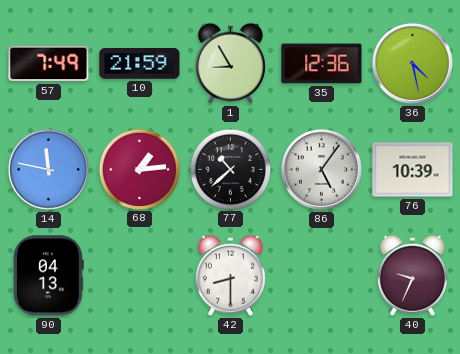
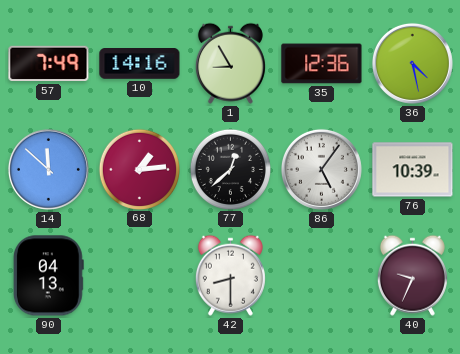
10: 21:59 -> 14:16
14: 11:47 -> 11:52
77: 10:38 -> 12:38
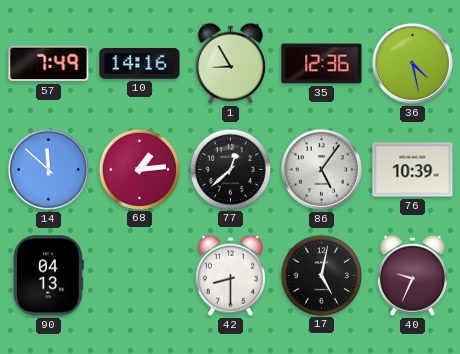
17: none -> 5:02
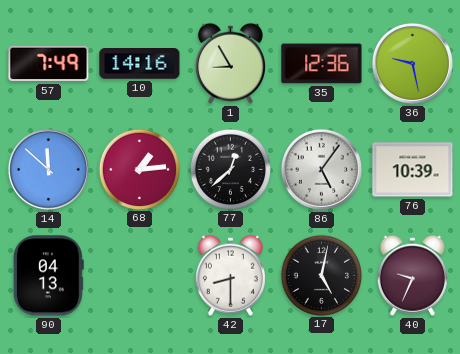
36: 4:28 -> 9:28
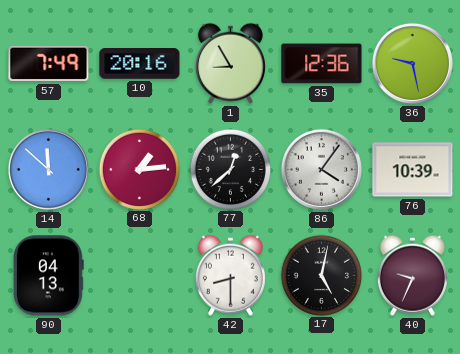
10: 14:16 -> 20:16
86: 5:06 -> 4:06
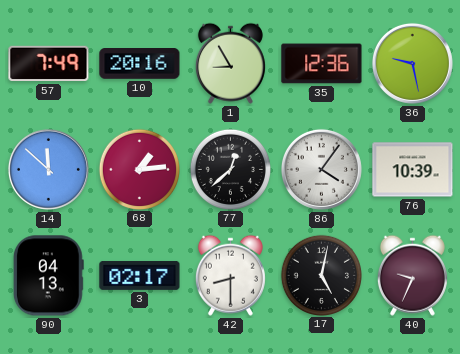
3: none -> 02:17
